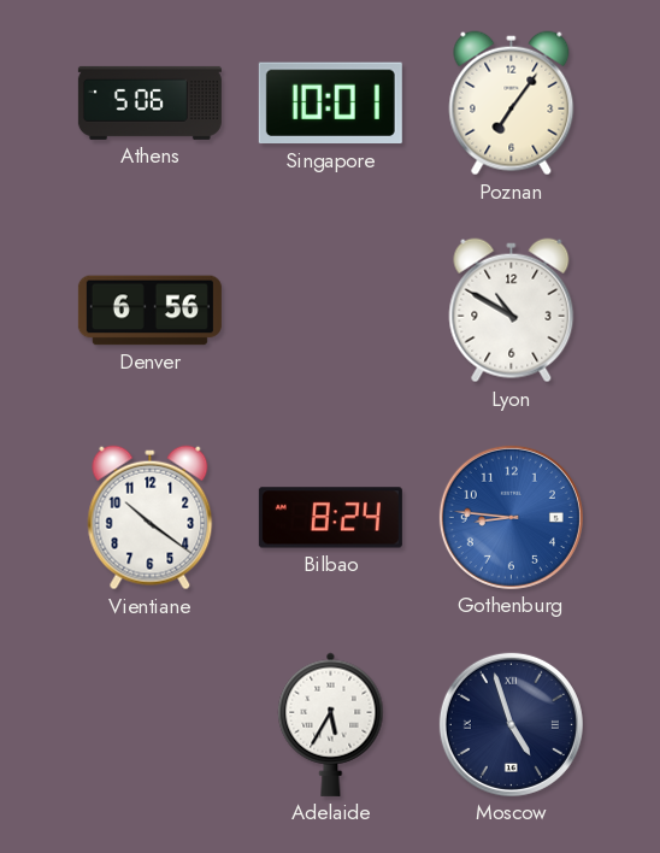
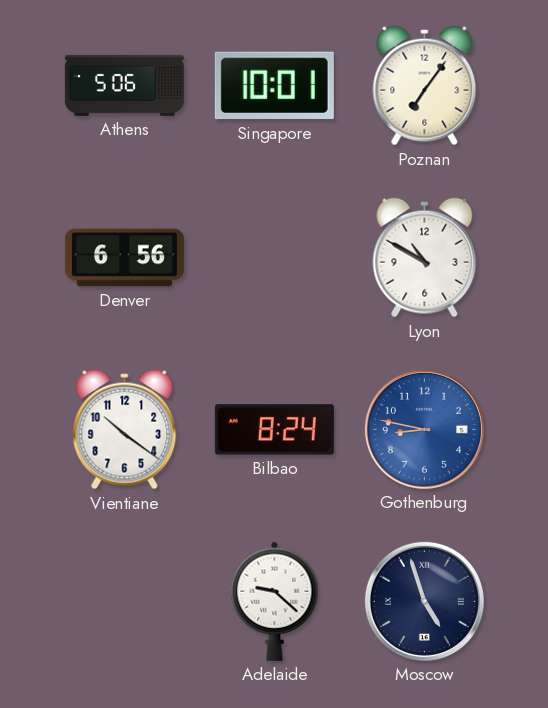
Gothenburg: 8:46 -> 8:47
Adelaide: 5:35 -> 9:22
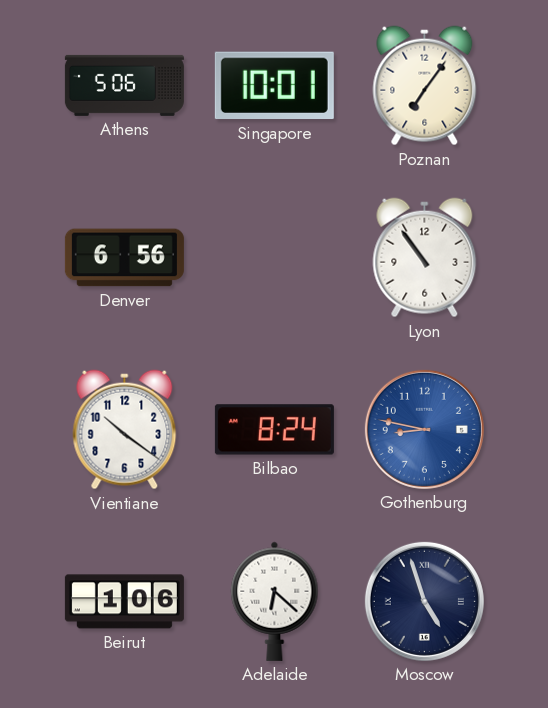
Lyon: 10:50 -> 10:54
Beirut: none -> 1:06
Adelaide: 9:22 -> 6:22
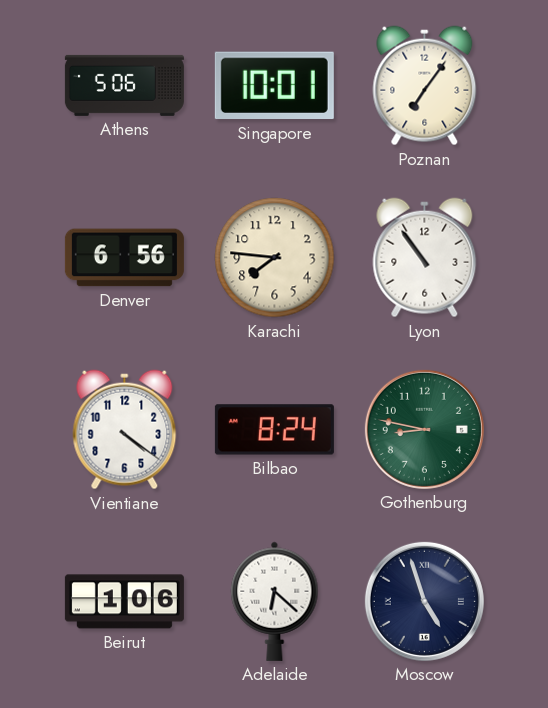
Karachi: none -> 7:46
Vientiane: 10:21 -> 4:21
Gothenburg dial: blue -> green
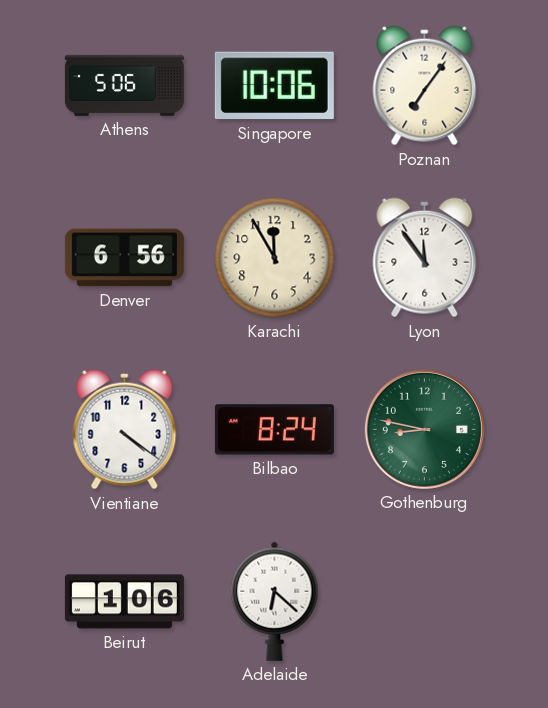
Singapore: 10:01 -> 10:06
Karachi: 7:46 -> 11:55
Lyon: 10:54 -> 11:54
Moscow: 4:57 -> none
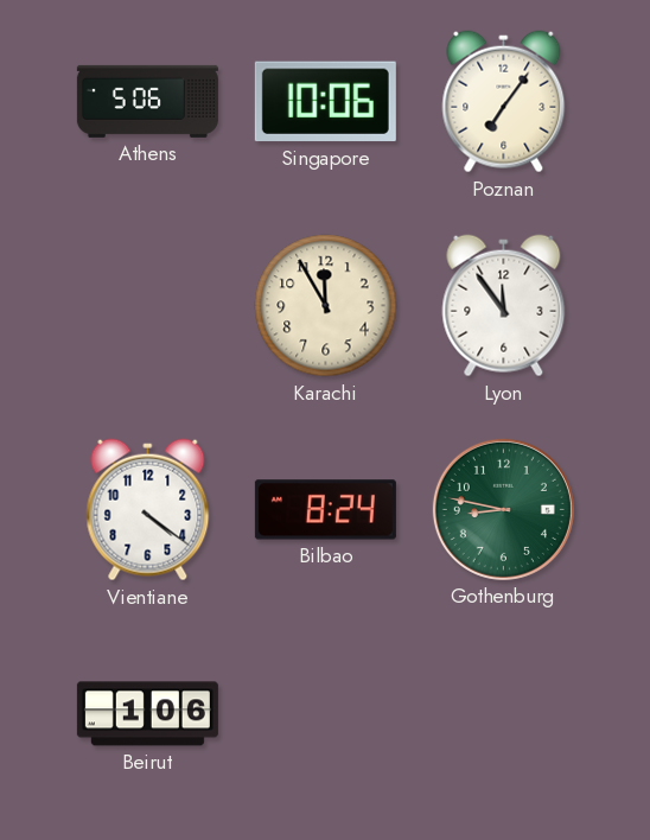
Denver: 6:56 -> none
Adelaide: 6:22 -> none
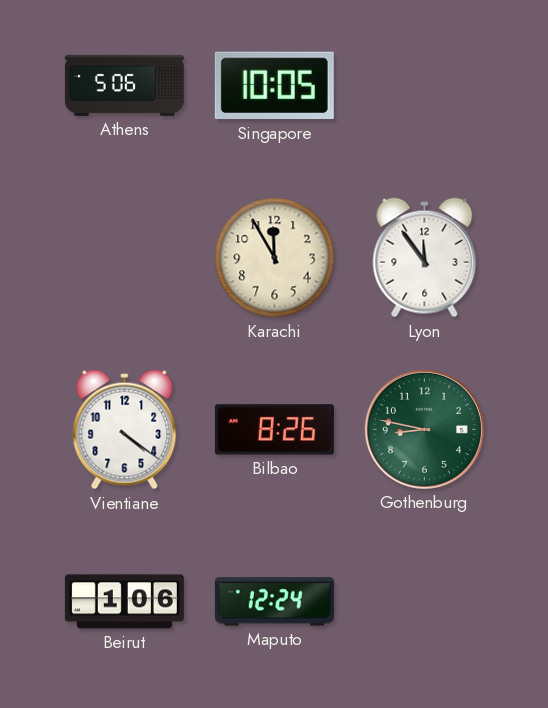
Singapore: 10:06 -> 10:05
Poznan: 7:06 -> none
Bilbao: 8:24 -> 8:26
Maputo: none -> 12:24
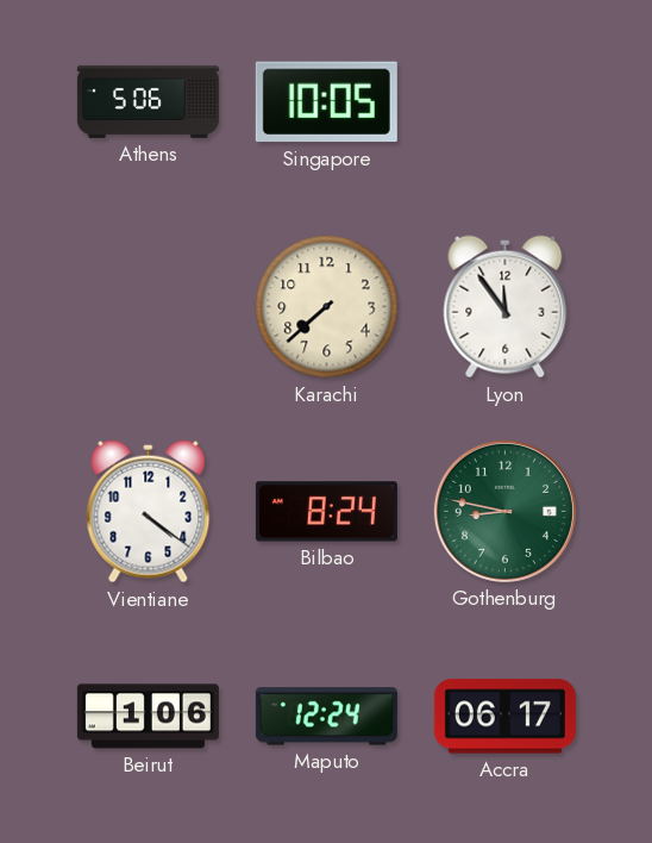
Karachi: 11:55 -> 7:38
Bilbao: 8:26 -> 8:24
Accra: none -> 06:17
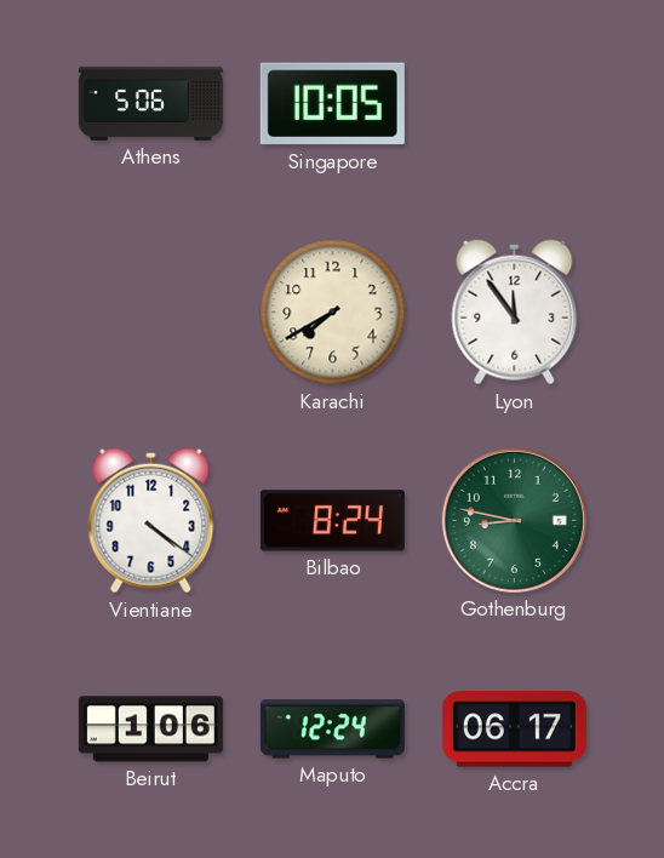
Karachi: 7:38 -> 7:40
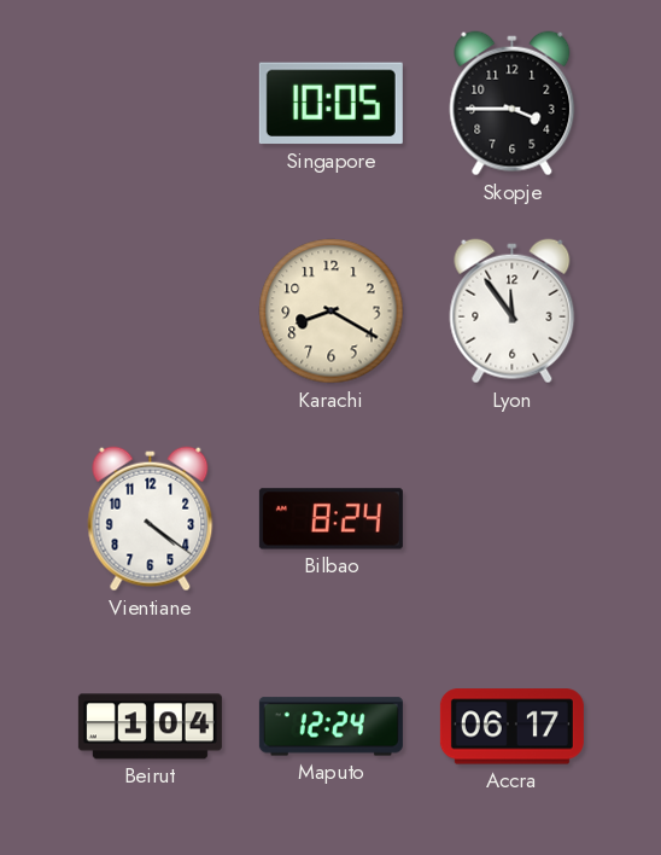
Athens: 5:06 -> none
Skopje: none -> 3:45
Karachi: 7:40 -> 8:20
Gothenburg: 8:47 -> none
Beirut: 1:06 -> 1:04
